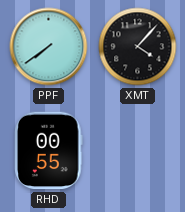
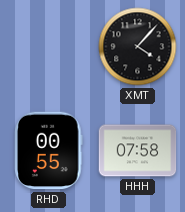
PPF: 7:39 -> none
HHH: none -> 07:58
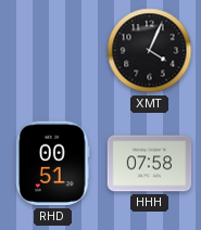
XMT: 4:07 -> 4:04
RHD: 00:55 -> 00:51
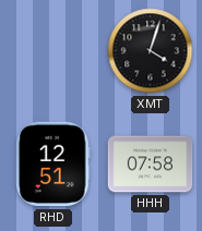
XMT: 4:04 -> 4:03
RHD: 00:51 -> 12:51
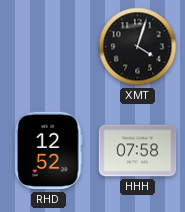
RHD: 12:51 -> 12:52
